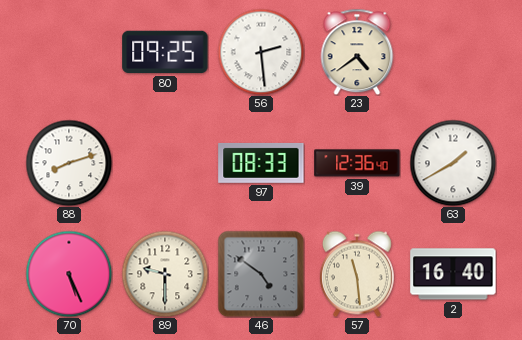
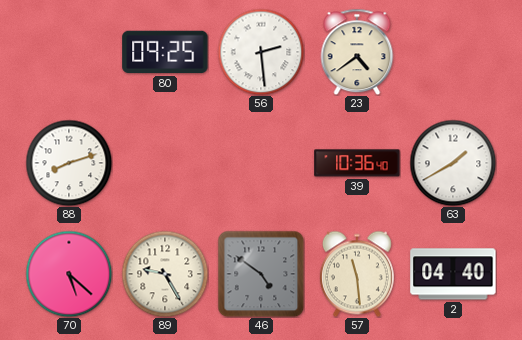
97: 08:33 -> none
39: 12:36 -> 10:36
70: 5:26 -> 5:22
89: 9:30 -> 9:25
2: 16:40 -> 04:40
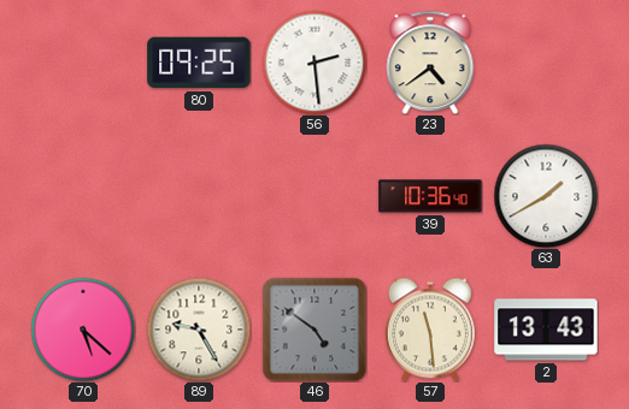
88: 8:12 -> none
2: 04:40 -> 13:43
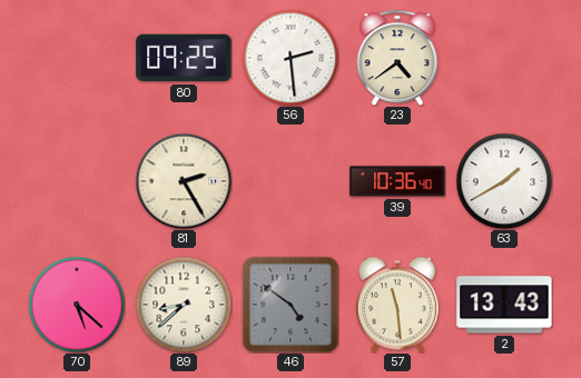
81: none -> 2:25
89: 9:25 -> 8:38
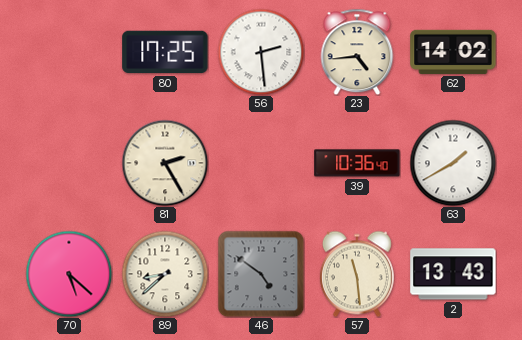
80: 09:25 -> 17:25
23: 4:39 -> 4:44
62: none -> 14:02
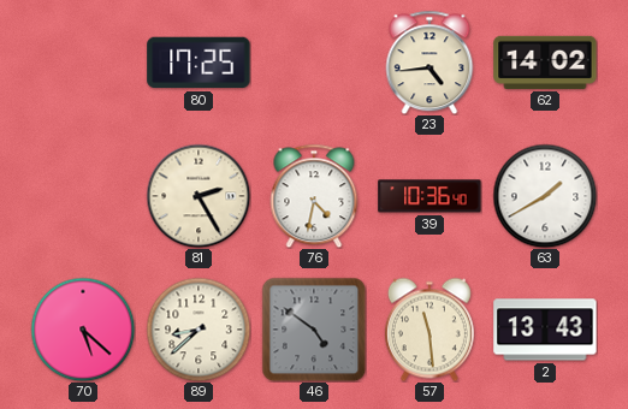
56: 2:29 -> none
76: none -> 4:32
